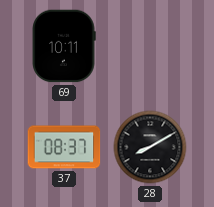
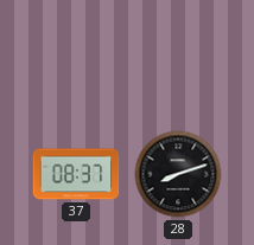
69: 10:11 -> none
28: 8:10 -> 8:12
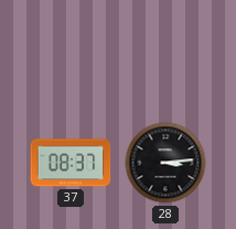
28: 8:12 -> 3:14
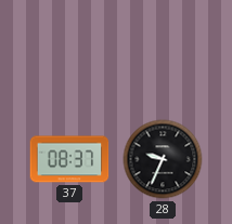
28: 3:14 -> 9:34
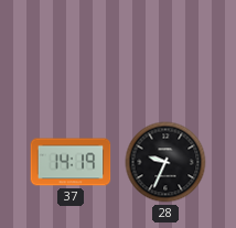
37: 08:37 -> 14:19
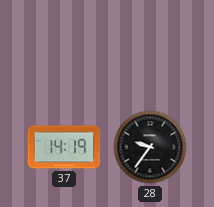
28: 9:34 -> 9:36
